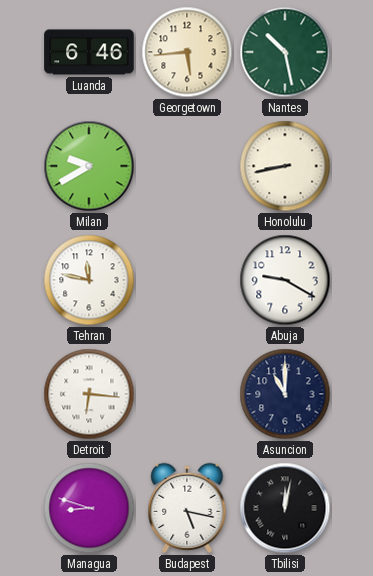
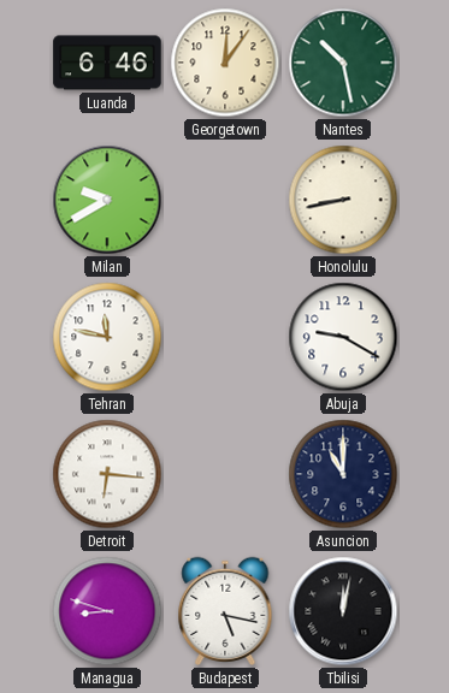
Georgetown: 5:44 -> 12:06
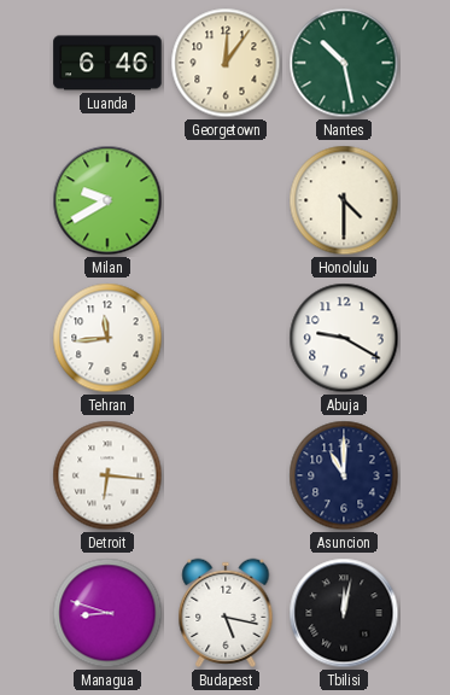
Honolulu: 8:43 -> 4:30
Tehran: 11:47 -> 11:44
